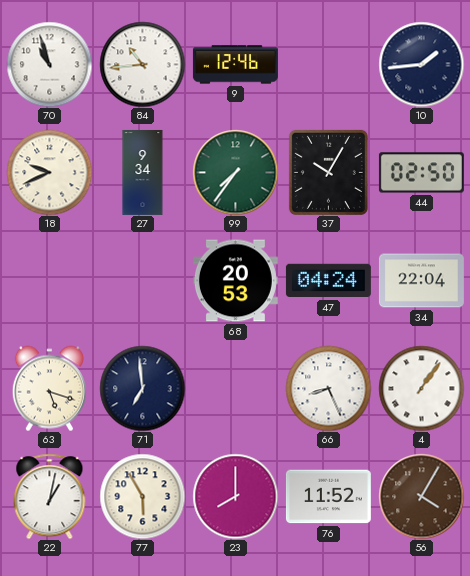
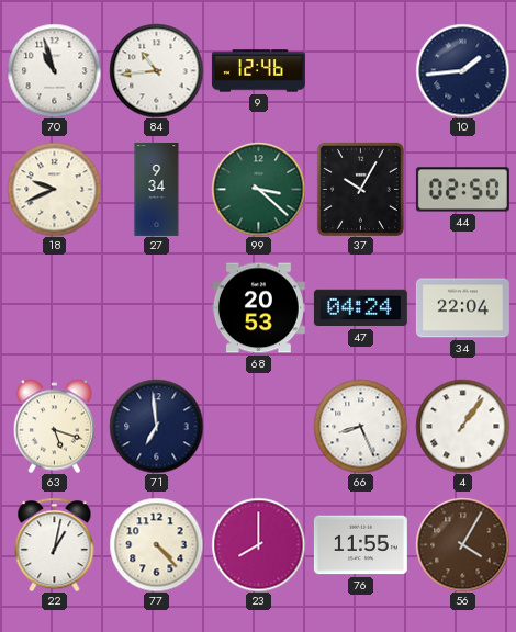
99: 7:36 -> 3:22
77: 5:55 -> 4:23
76: 11:52 -> 11:55
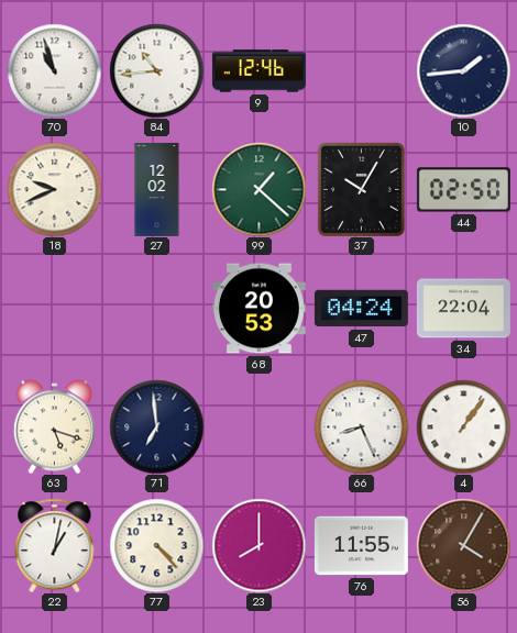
27: 9:34 -> 12:02
99: 3:22 -> 1:22
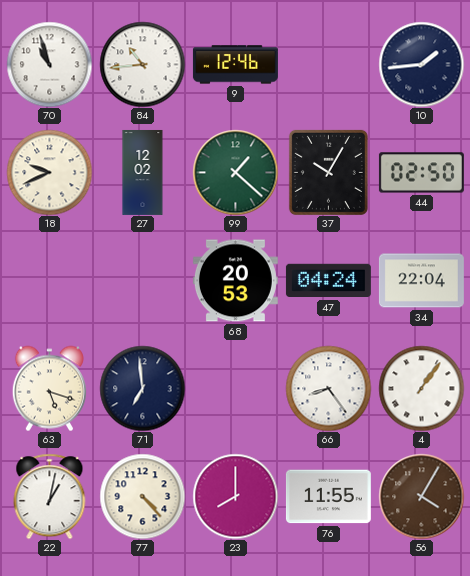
66: 8:26 -> 8:24
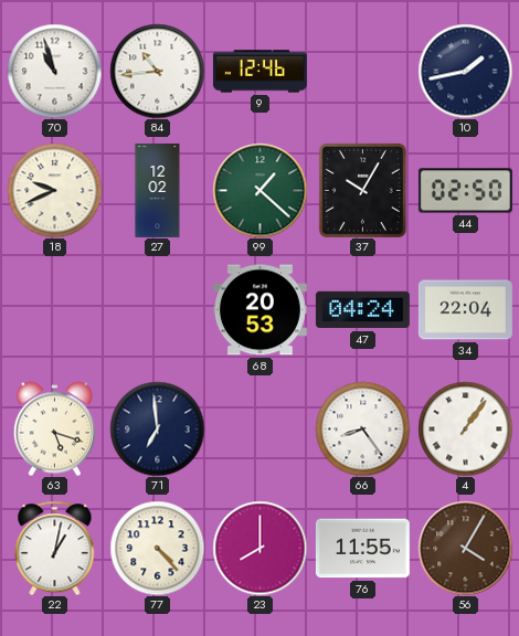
10: 1:44 -> 1:43
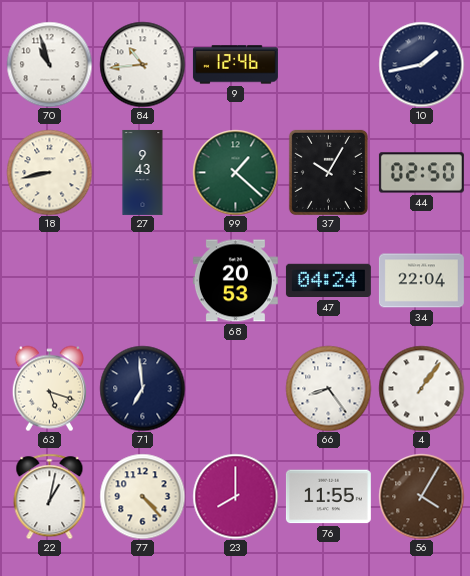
18: 9:41 -> 8:43
27: 12:02 -> 9:43
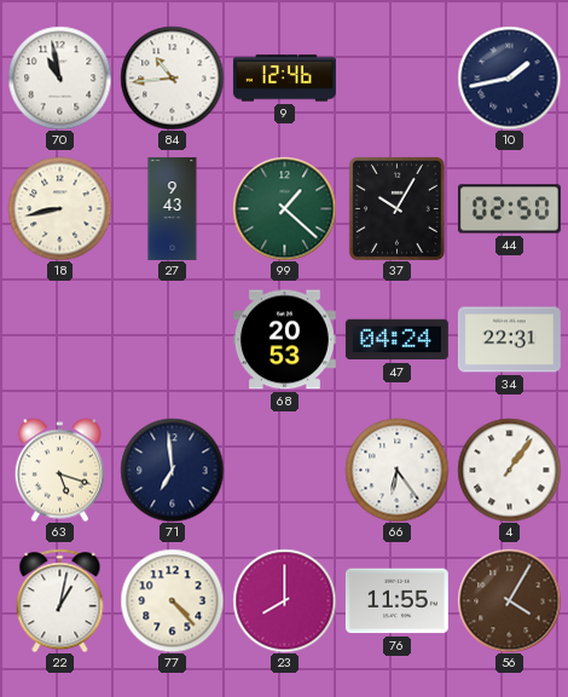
70: 10:57 -> 10:58
34: 22:04 -> 22:31
66: 8:24 -> 6:24
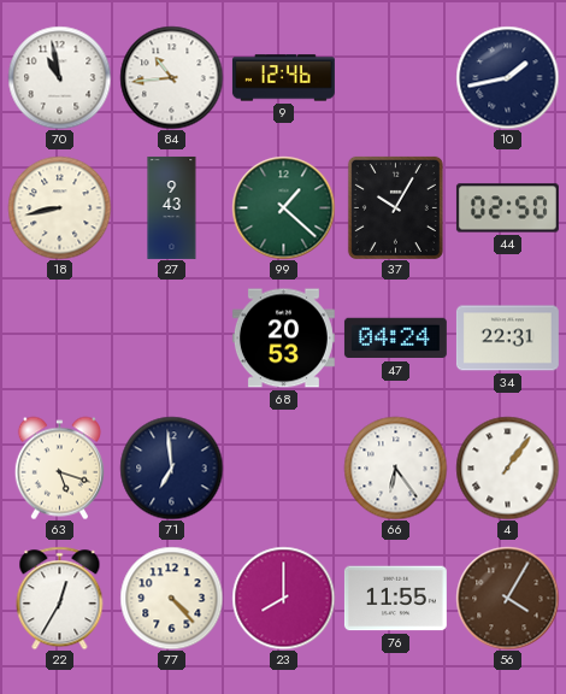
22: 1:02 -> 12:35
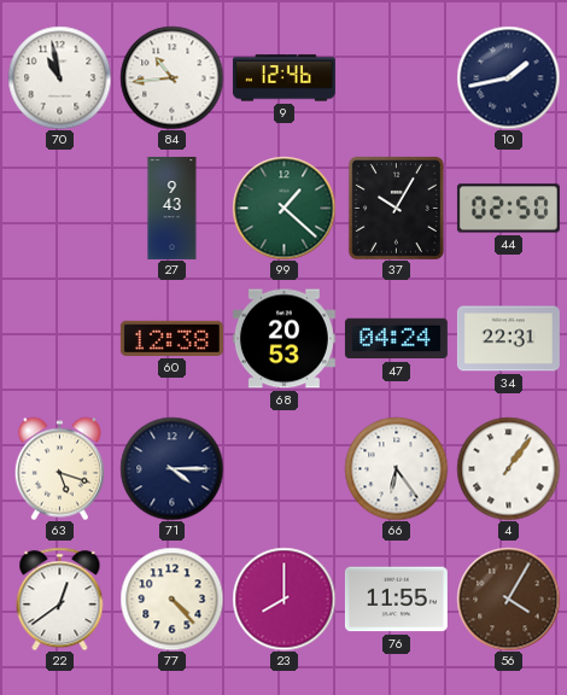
18: 8:43 -> none
60: none -> 12:38
71: 6:59 -> 4:15
22: 12:35 -> 12:39
